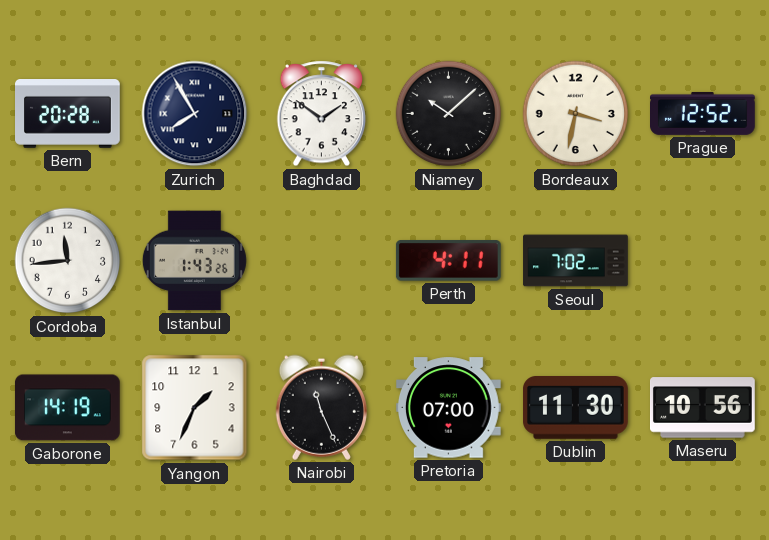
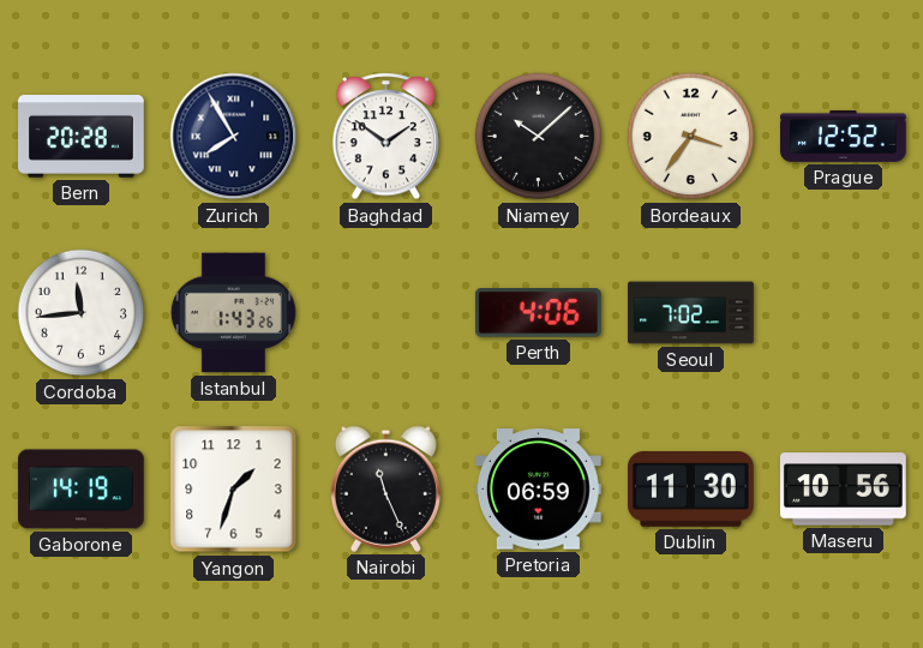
Bordeaux: 3:32 -> 3:36
Perth: 4:11 -> 4:06
Yangon: 1:34 -> 1:33
Pretoria: 07:00 -> 06:59
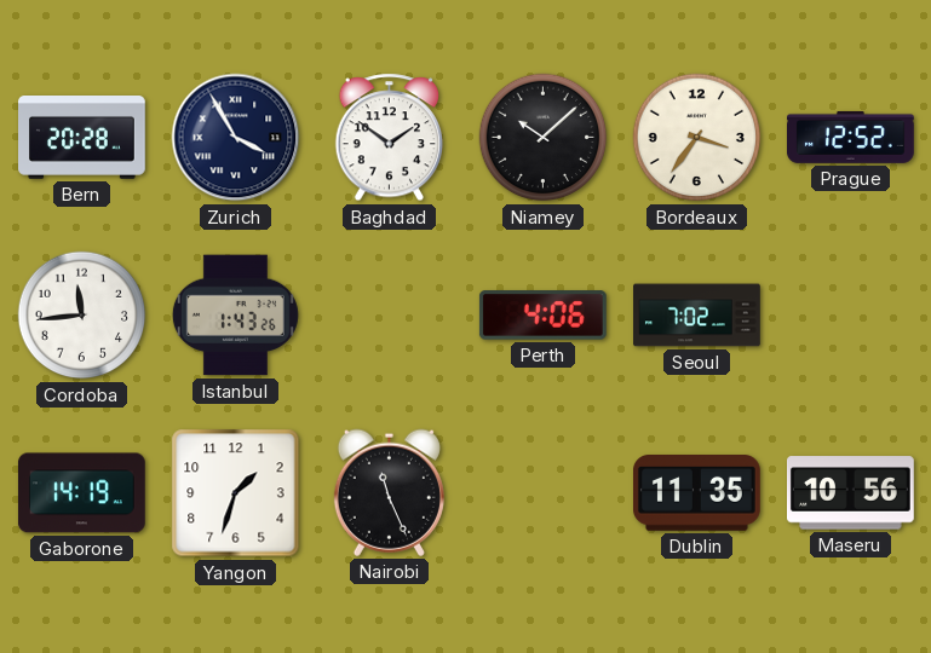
Zurich: 7:55 -> 3:55
Pretoria: 06:59 -> none
Dublin: 11:30 -> 11:35
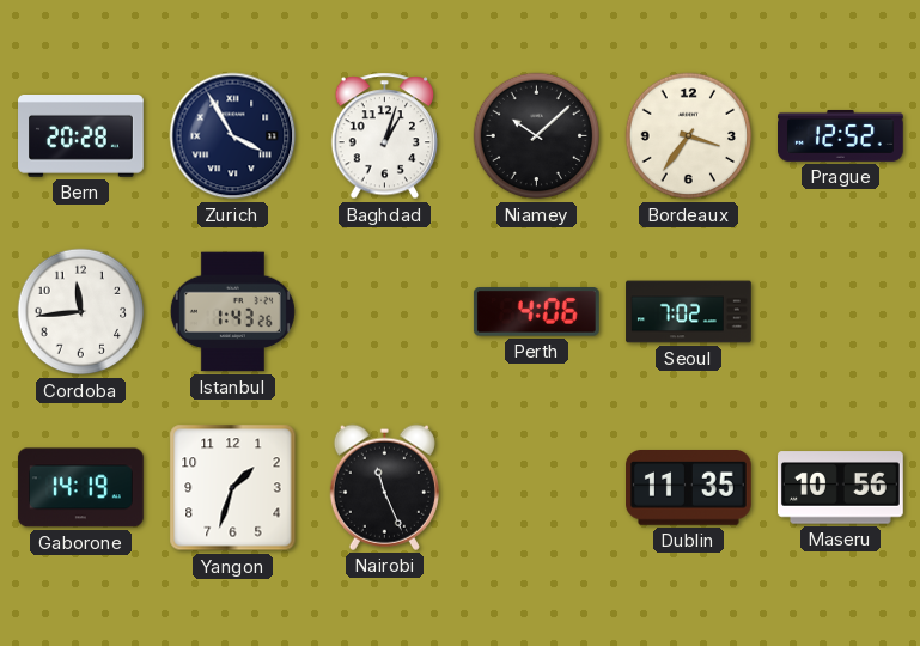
Baghdad: 1:51 -> 1:03
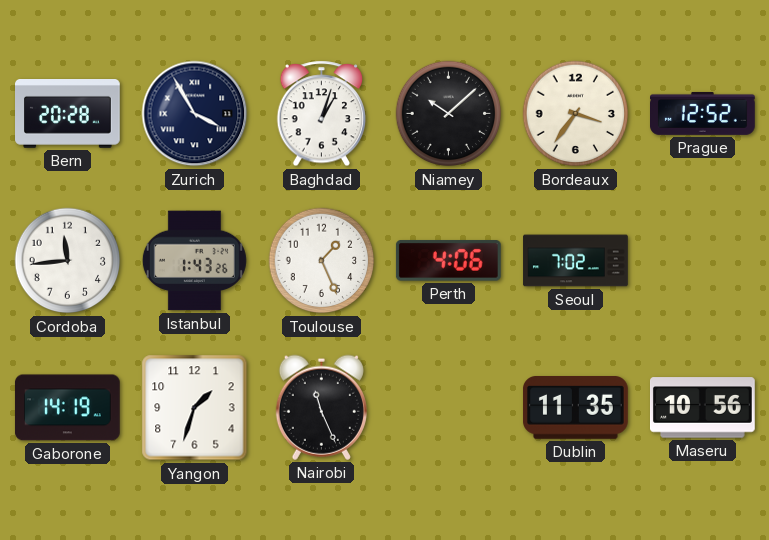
Toulouse: none -> 1:26
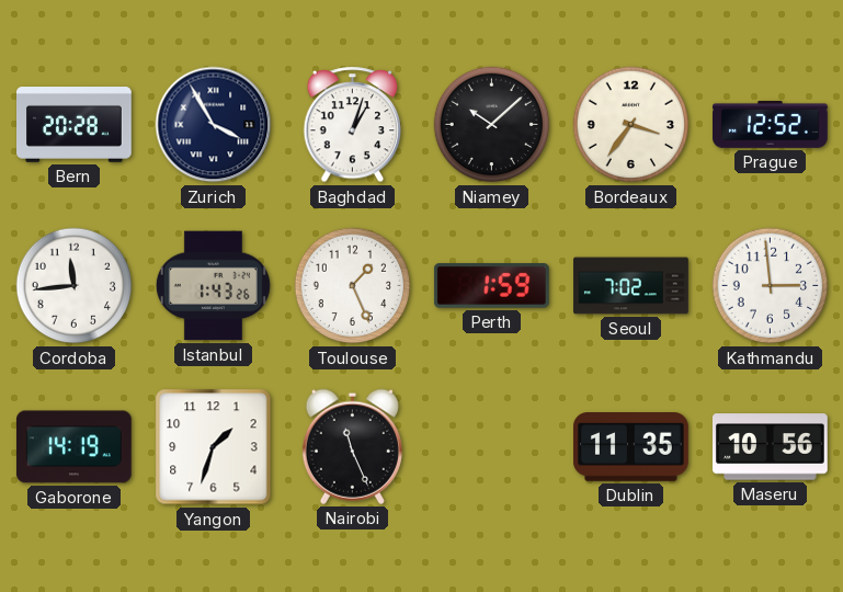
Perth: 4:06 -> 1:59
Kathmandu: none -> 2:59
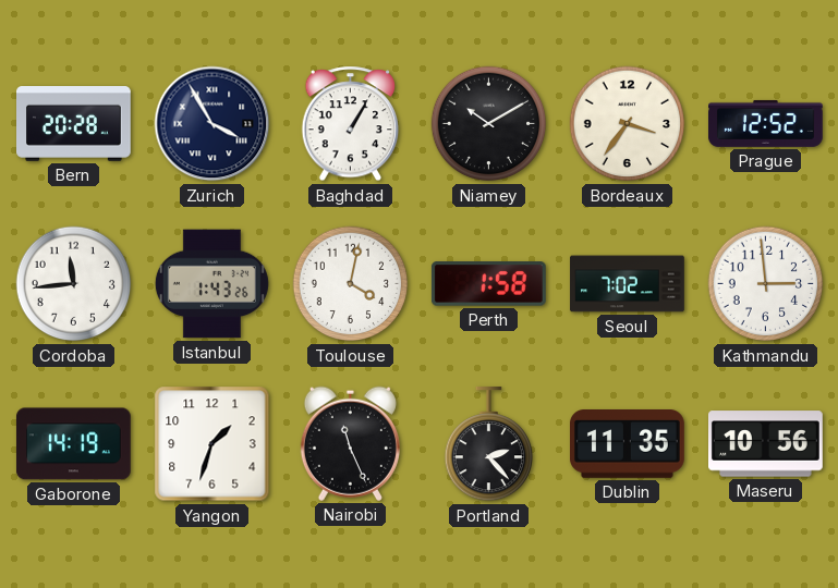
Baghdad: 1:03 -> 1:05
Niamey: 10:08 -> 10:10
Toulouse: 1:26 -> 4:02
Perth: 1:59 -> 1:58
Portland: none -> 2:23
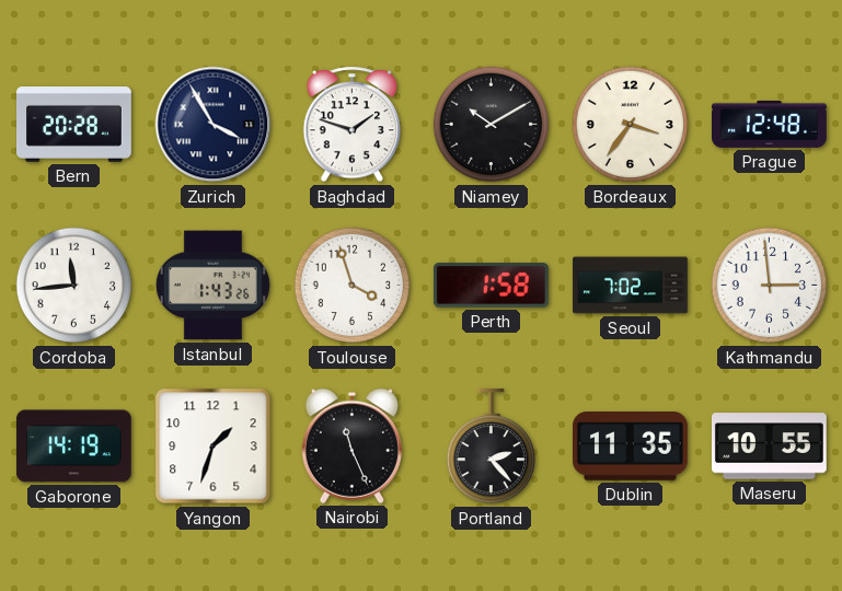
Baghdad: 1:05 -> 1:48
Prague: 12:52 -> 12:48
Toulouse: 4:02 -> 3:57
Maseru: 10:56 -> 10:55
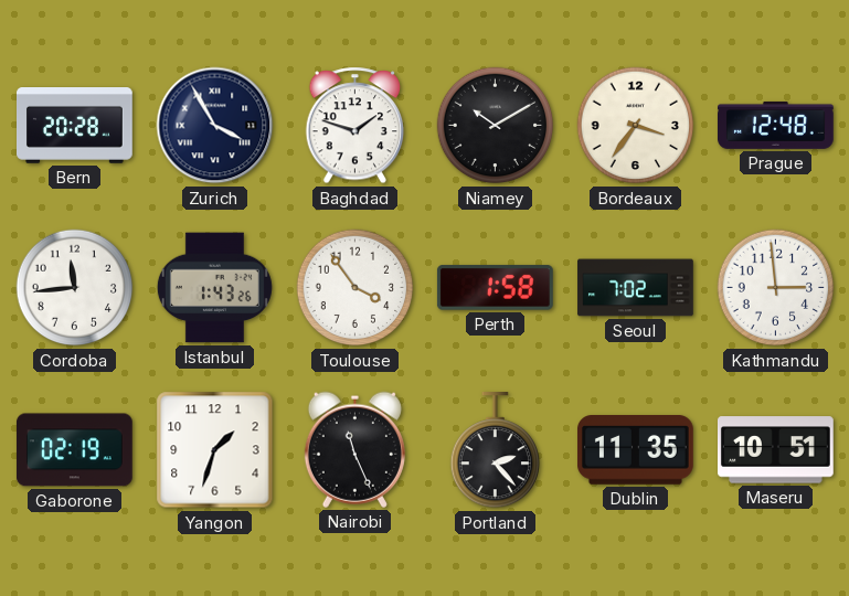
Toulouse: 3:57 -> 3:54
Gaborone: 14:19 -> 02:19
Maseru: 10:55 -> 10:51
